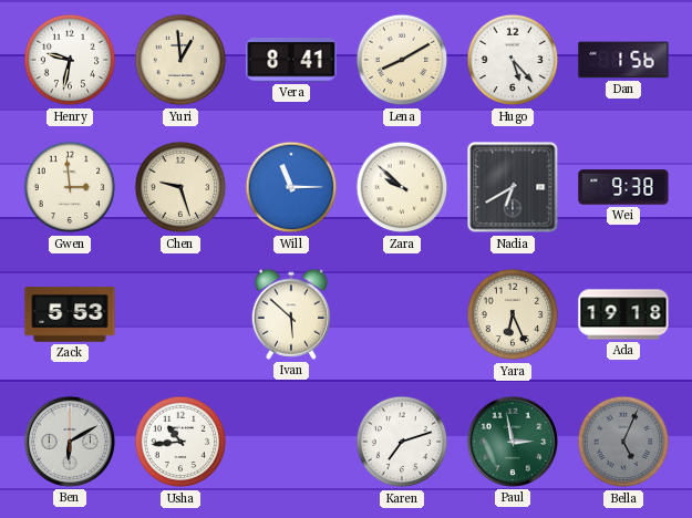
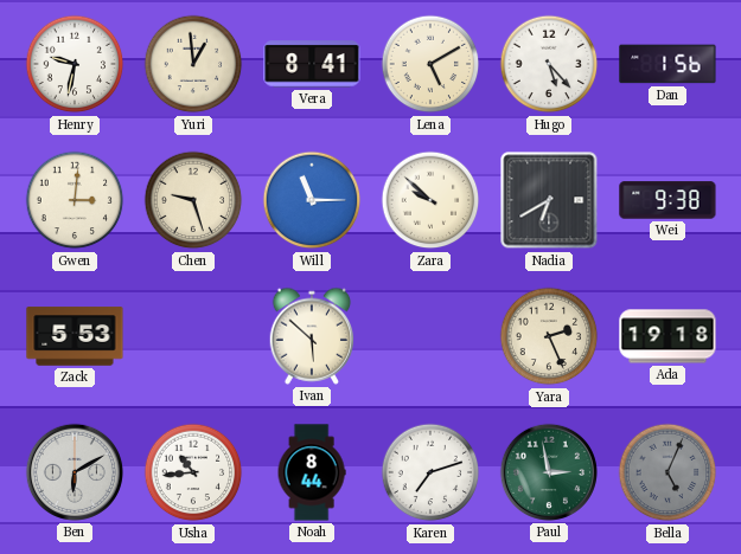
Lena: 8:10 -> 5:10
Gwen: 2:59 -> 3:01
Yara: 6:26 -> 2:26
Noah: none -> 8:44
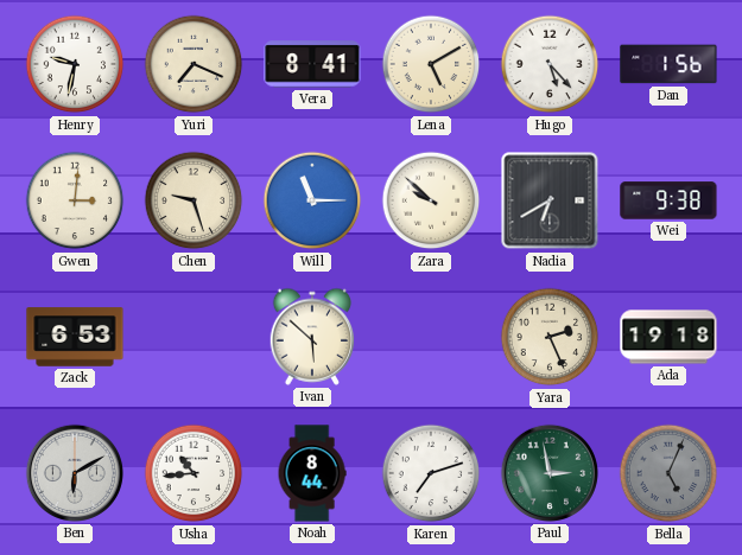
Yuri: 12:59 -> 7:19
Zack: 5:53 -> 6:53
